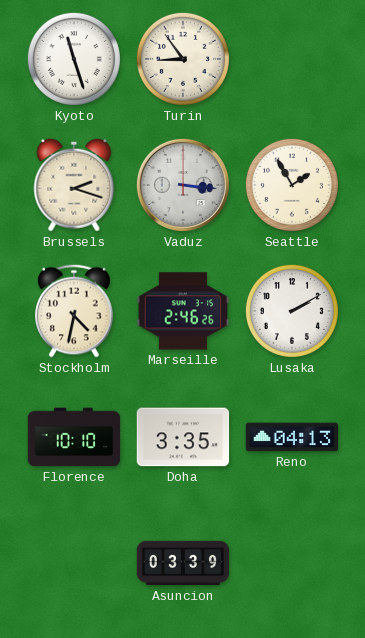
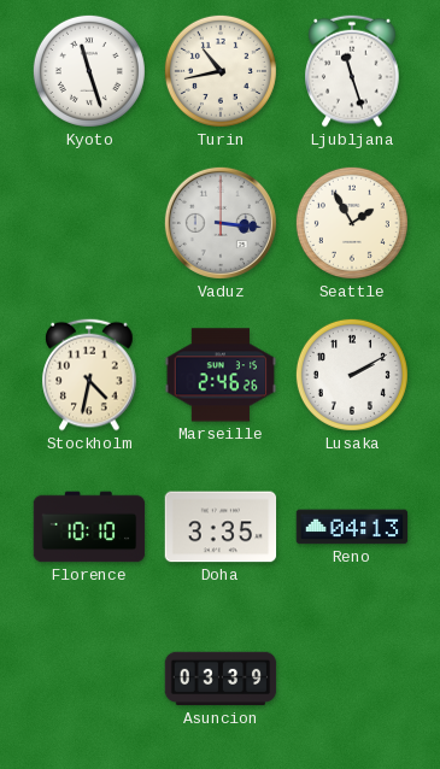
Turin: 8:54 -> 10:43
Ljubljana: none -> 11:27
Brussels: 2:18 -> none
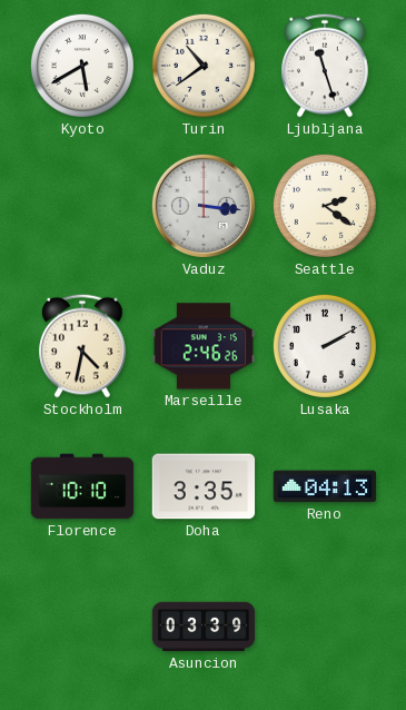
Kyoto: 11:27 -> 5:40
Turin: 10:43 -> 10:39
Seattle: 1:55 -> 2:21
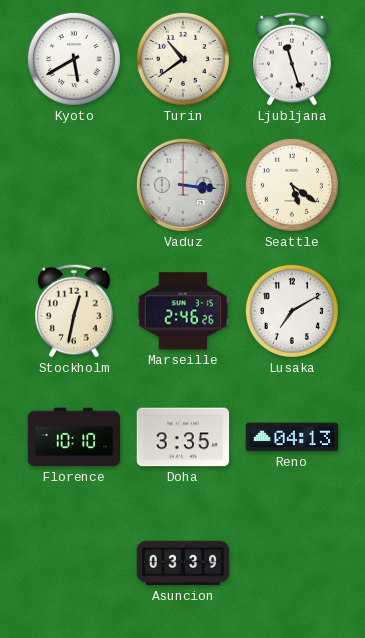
Seattle: 2:21 -> 5:21
Stockholm: 4:32 -> 12:32
Lusaka: 2:10 -> 7:10
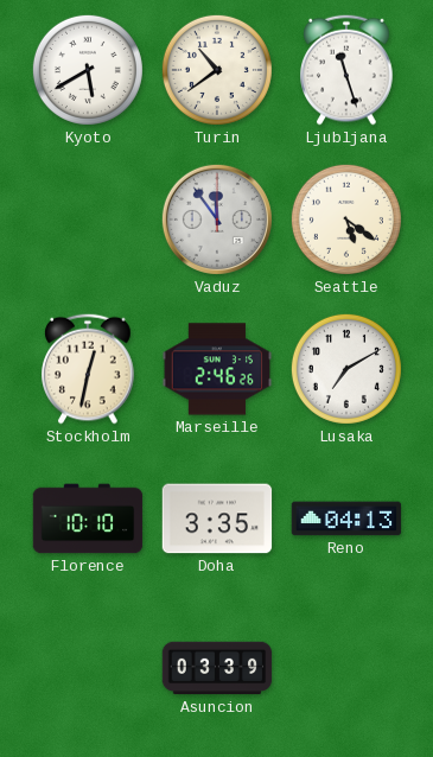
Vaduz: 3:16 -> 11:54
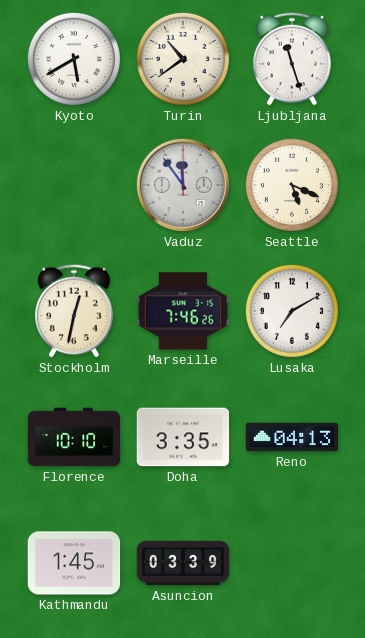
Seattle: 5:21 -> 5:19
Marseille: 2:46 -> 7:46
Kathmandu: none -> 1:45
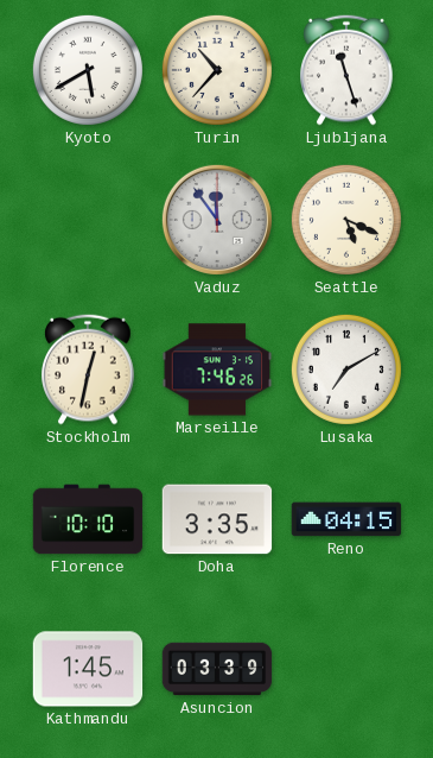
Turin: 10:39 -> 10:37
Reno: 04:13 -> 04:15
